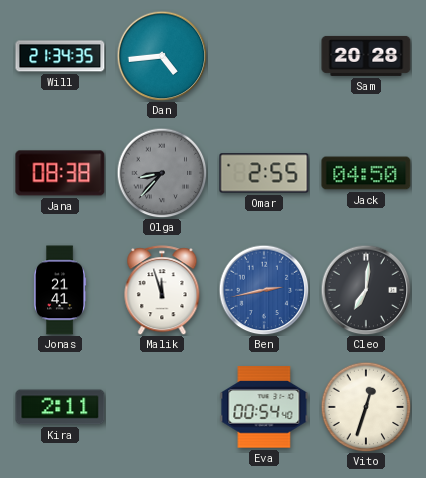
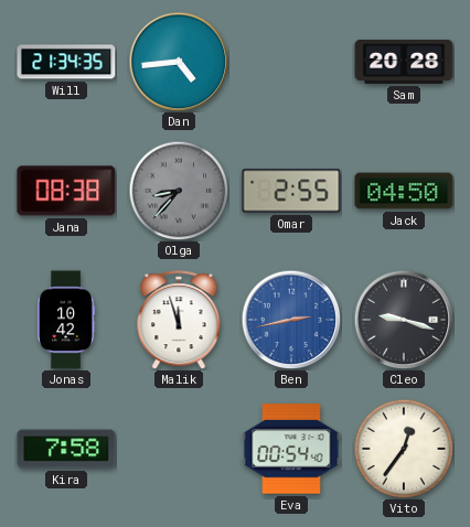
Jonas: 21:41 -> 10:42
Cleo: 7:01 -> 9:18
Kira: 2:11 -> 7:58
Vito: 12:33 -> 12:36
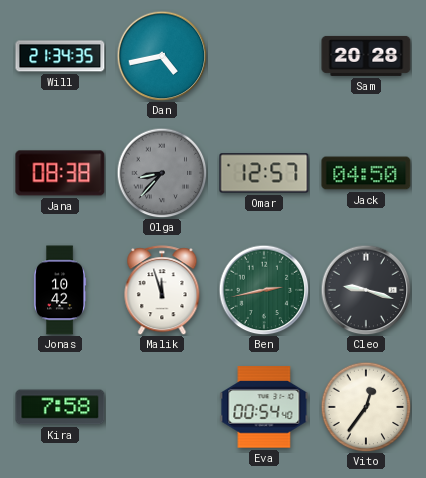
Dan: 4:44 -> 4:43
Omar: 2:55 -> 12:57
Ben dial: blue -> green
